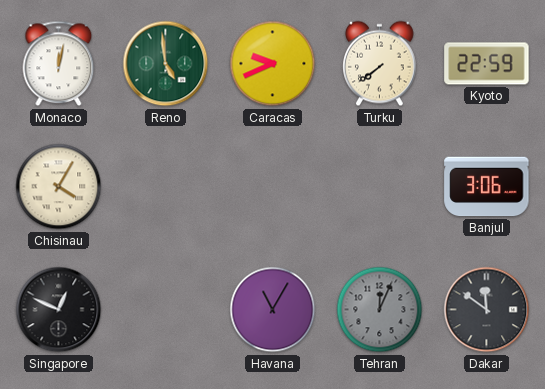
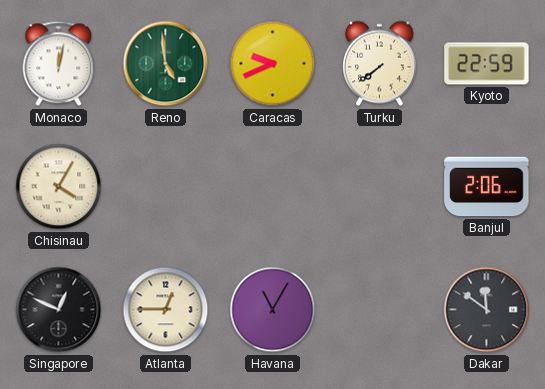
Banjul: 3:06 -> 2:06
Atlanta: none -> 12:45
Tehran: 12:04 -> none
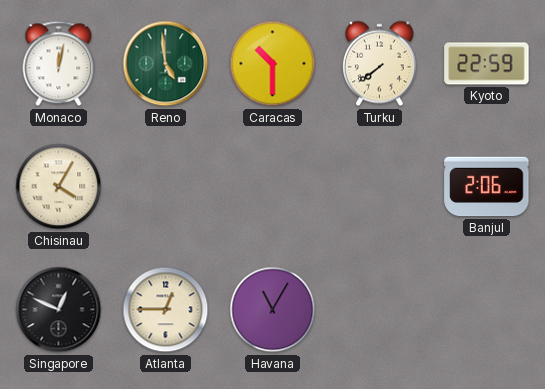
Caracas: 9:41 -> 10:30
Dakar: 11:51 -> none
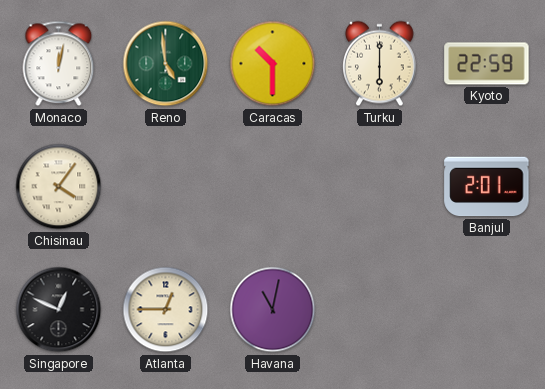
Turku: 7:39 -> 6:00
Chisinau: 4:05 -> 4:06
Banjul: 2:06 -> 2:01
Havana: 11:05 -> 11:02
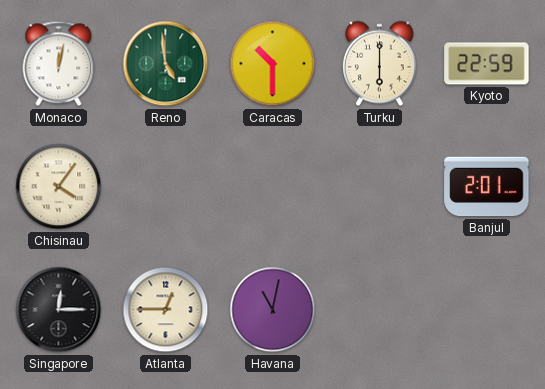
Singapore: 12:49 -> 12:15
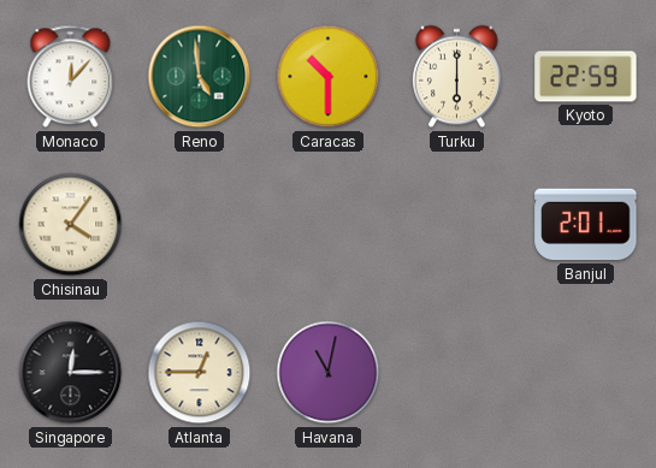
Monaco: 12:02 -> 12:07
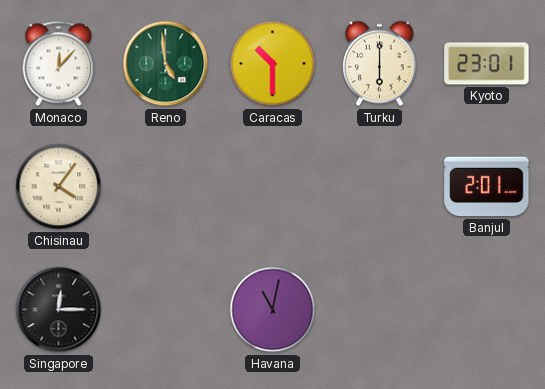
Kyoto: 22:59 -> 23:01
Atlanta: 12:45 -> none
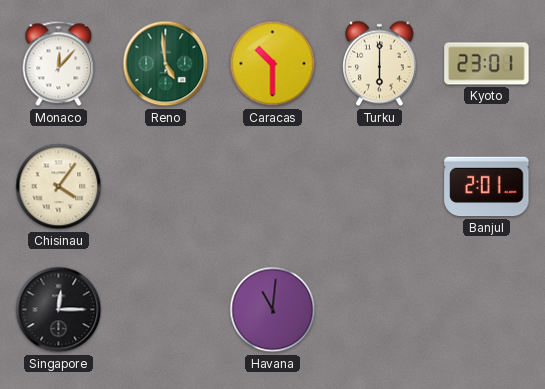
Havana: 11:02 -> 11:01
